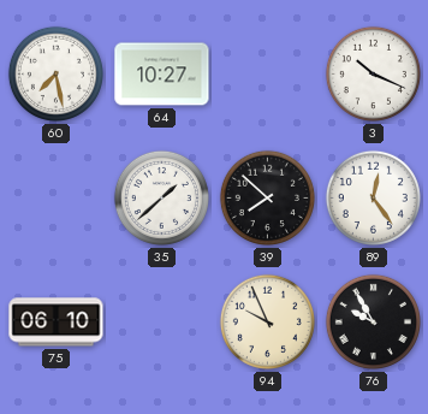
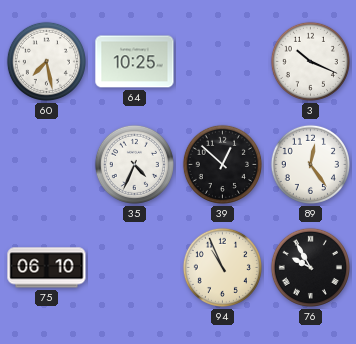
64: 10:27 -> 10:25
35: 1:38 -> 4:34
39: 7:52 -> 12:52
94: 9:56 -> 10:56
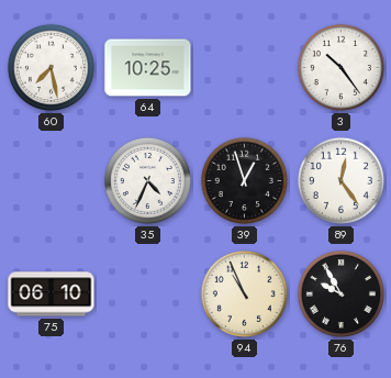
3: 10:19 -> 10:24
39: 12:52 -> 12:57
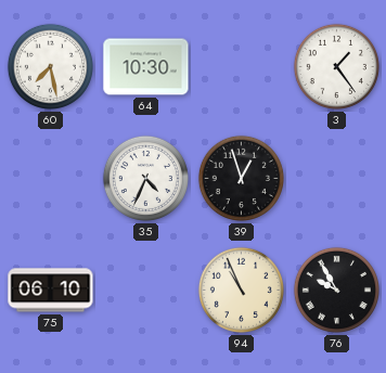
64: 10:25 -> 10:30
3: 10:24 -> 1:24
89: 12:24 -> none
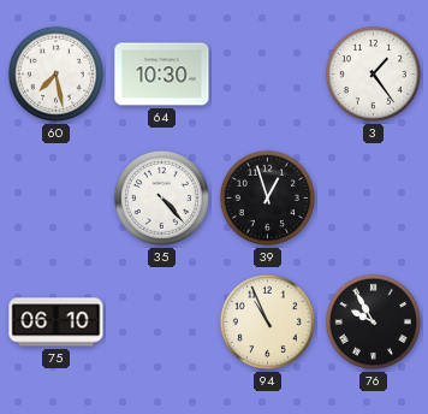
35: 4:34 -> 4:23
